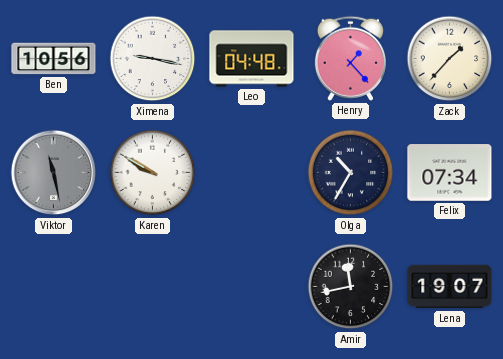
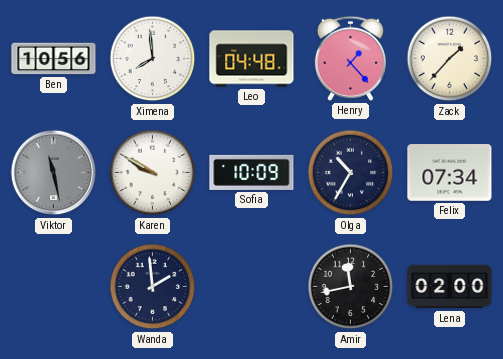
Ximena: 9:17 -> 7:59
Sofia: none -> 10:09
Wanda: none -> 1:59
Lena: 19:07 -> 02:00
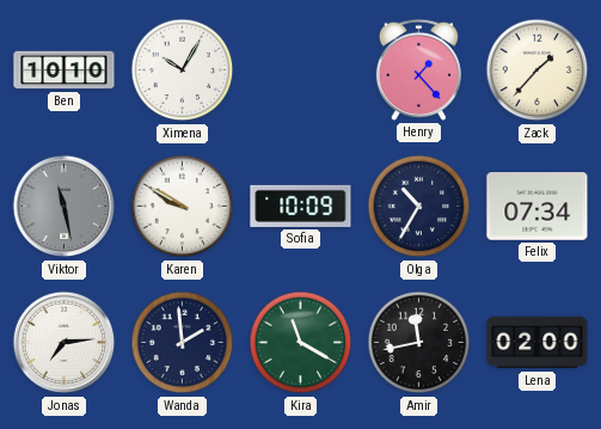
Ben: 10:56 -> 10:10
Ximena: 7:59 -> 10:05
Leo: 04:48 -> none
Jonas: none -> 7:14
Kira: none -> 11:20
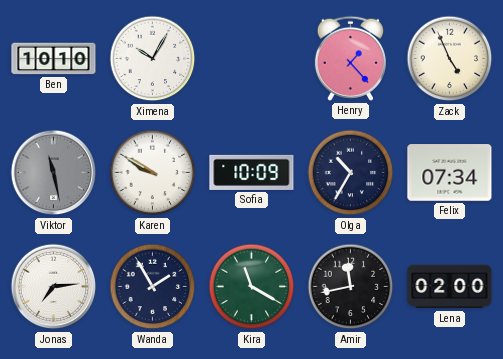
Zack: 1:37 -> 4:56
Wanda: 1:59 -> 1:55
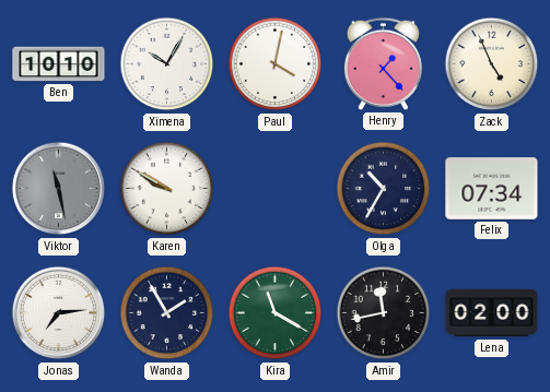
Paul: none -> 4:02
Sofia: 10:09 -> none
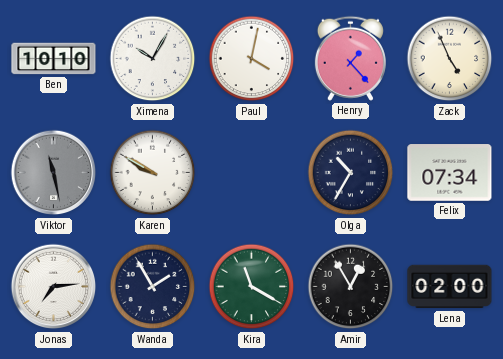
Amir: 11:43 -> 12:55
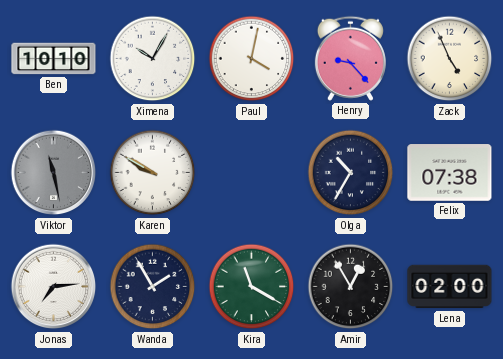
Henry: 1:23 -> 9:23
Felix: 07:34 -> 07:38
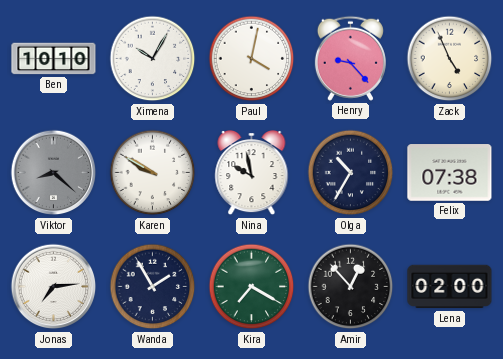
Viktor: 11:28 -> 8:22
Nina: none -> 9:58
Kira: 11:20 -> 7:20
Amir: 12:55 -> 12:53
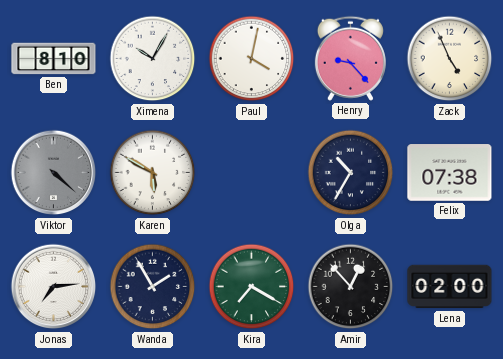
Ben: 10:10 -> 8:10
Viktor: 8:22 -> 4:22
Karen: 9:50 -> 5:50
Nina: 9:58 -> none
